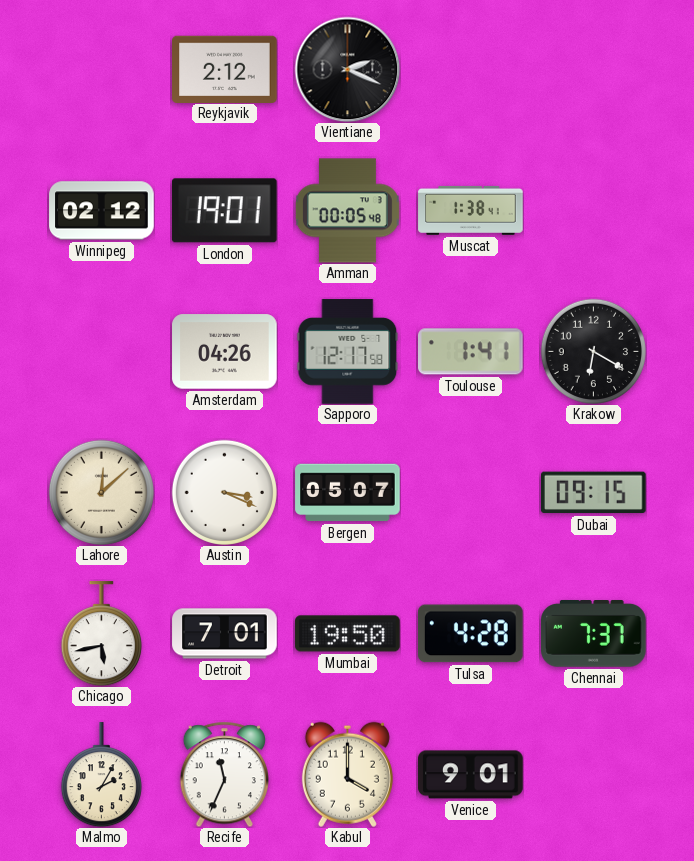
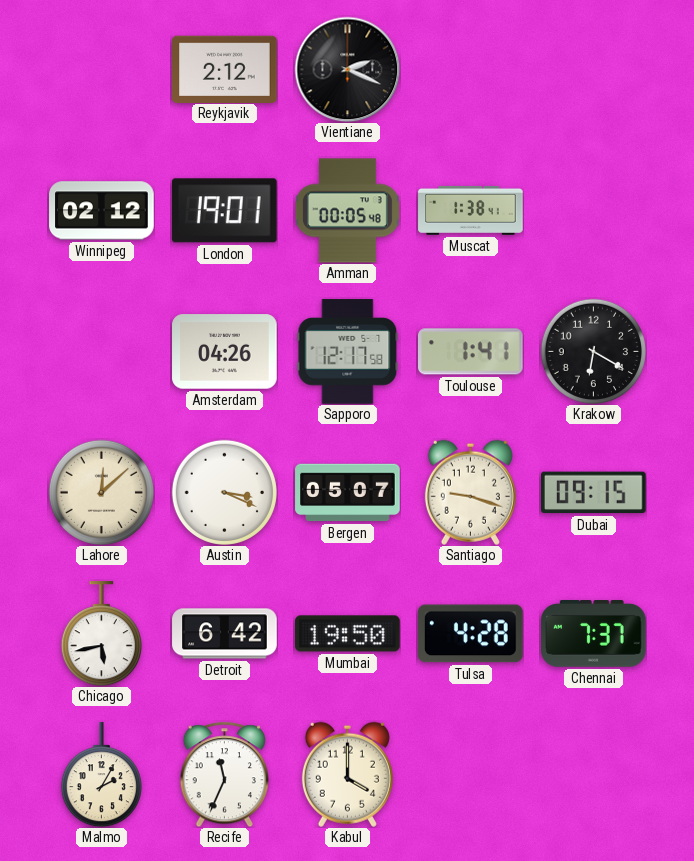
Santiago: none -> 9:18
Detroit: 7:01 -> 6:42
Venice: 9:01 -> none
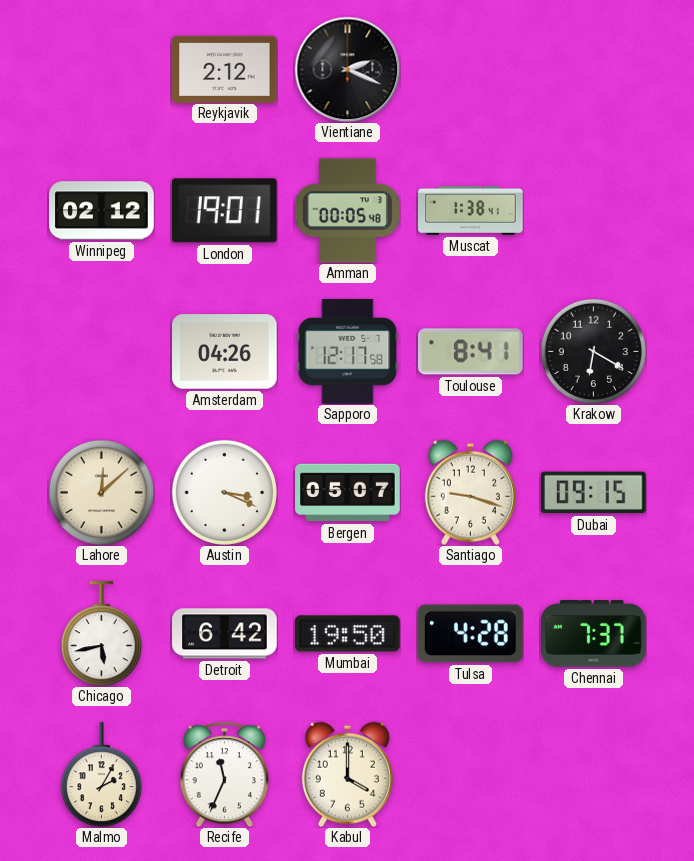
Toulouse: 1:41 -> 8:41
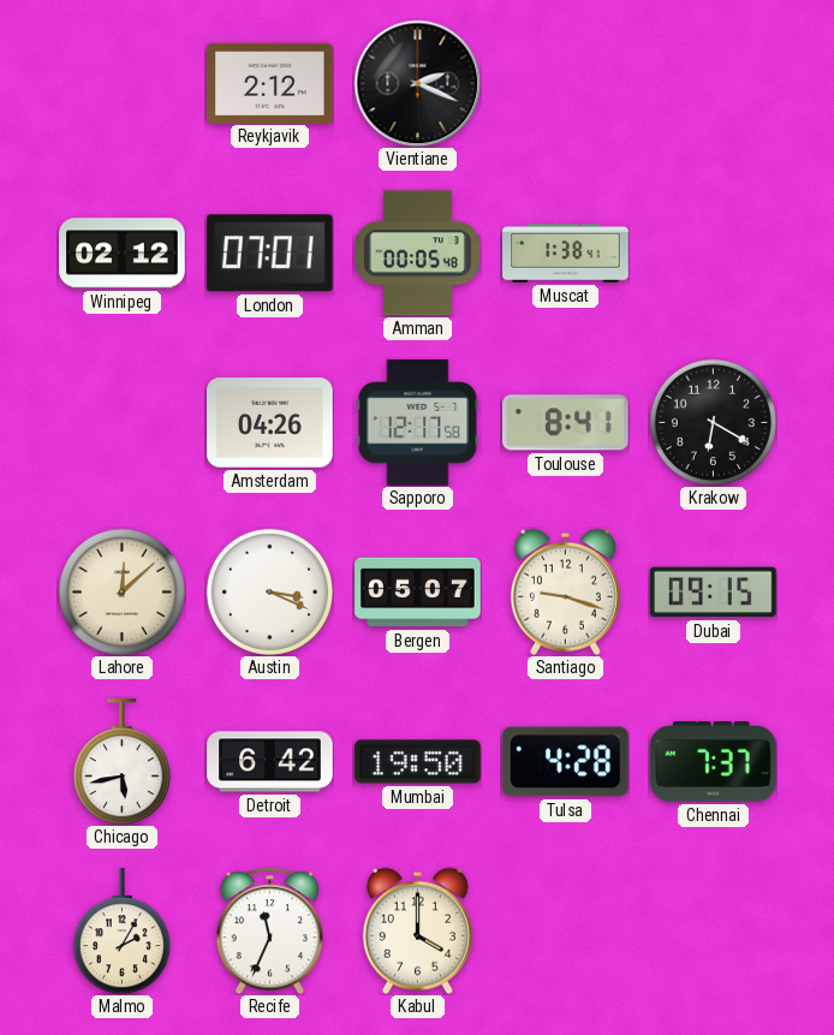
London: 19:01 -> 07:01
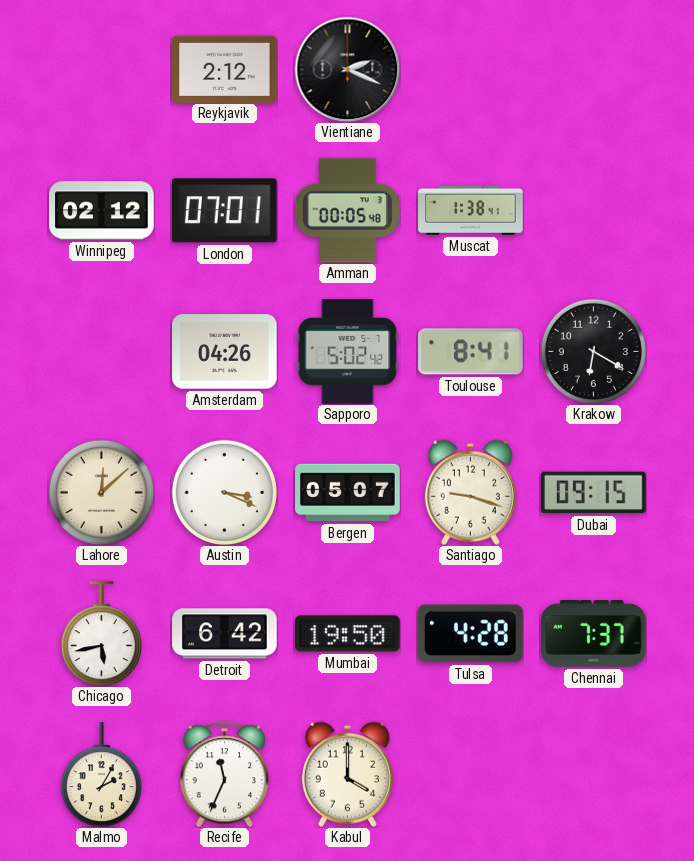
Sapporo: 12:17 -> 5:02
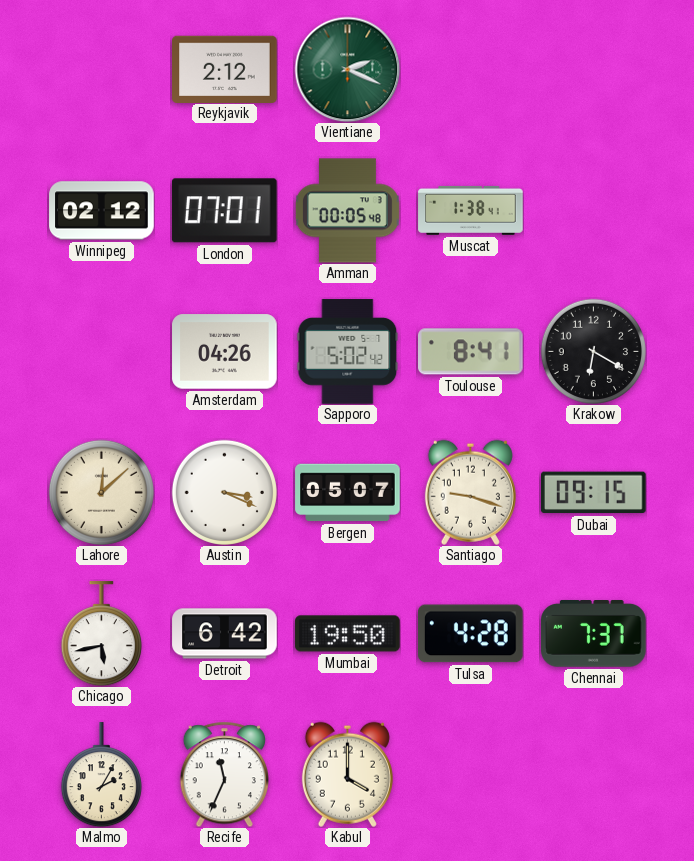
Vientiane dial: black -> green
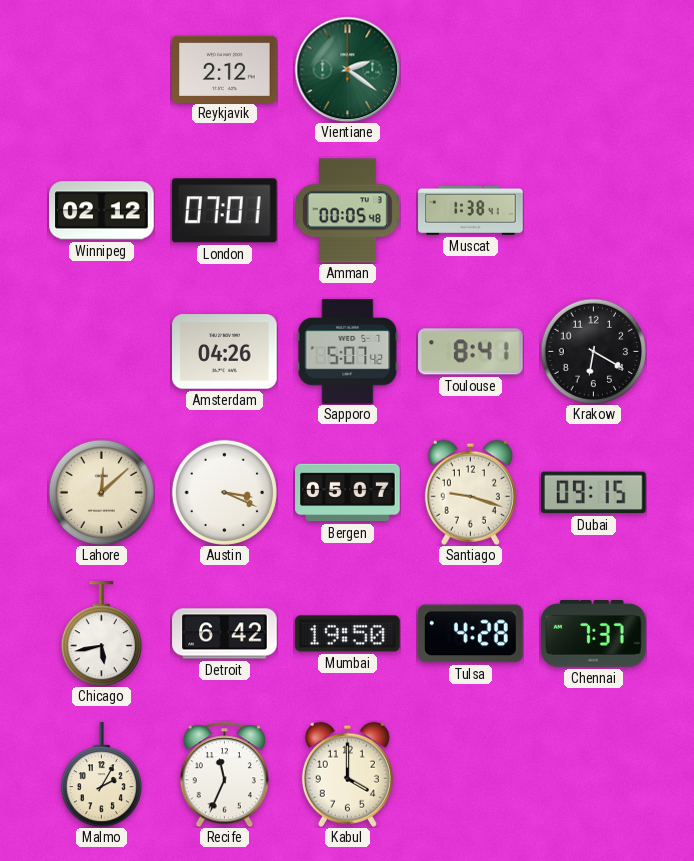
Vientiane: 2:19 -> 2:21
Sapporo: 5:02 -> 5:07
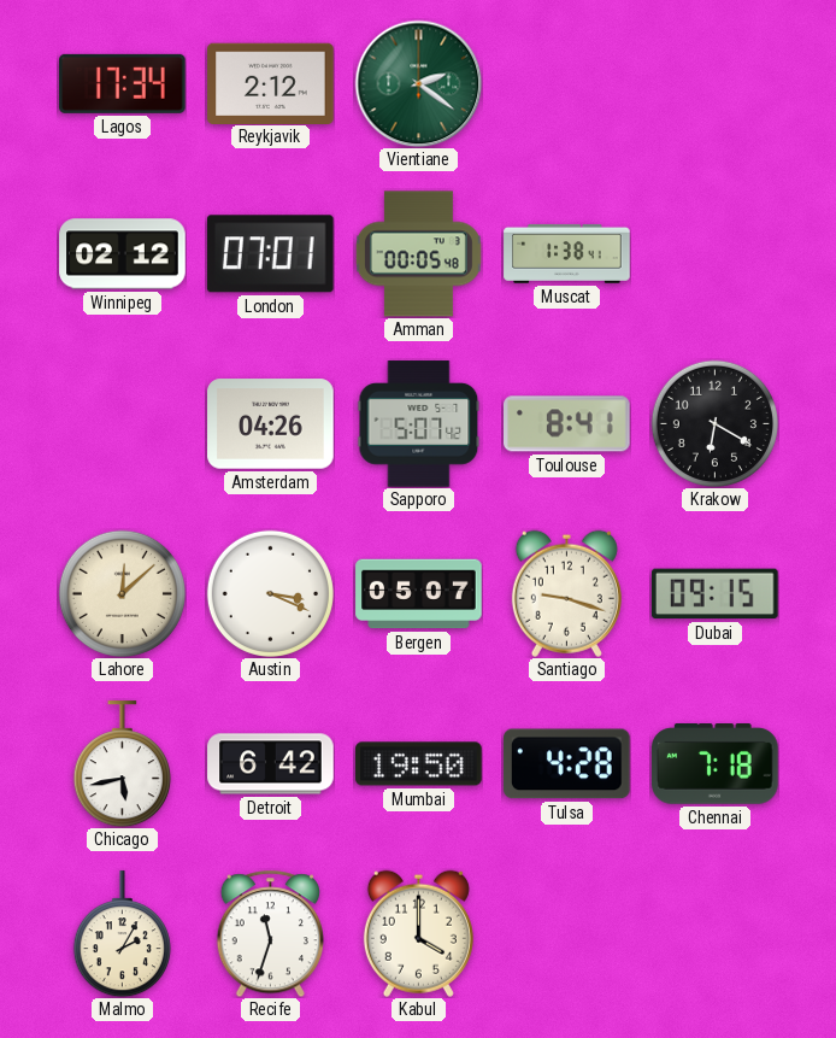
Lagos: none -> 17:34
Chennai: 7:37 -> 7:18
Recife: 11:34 -> 11:33
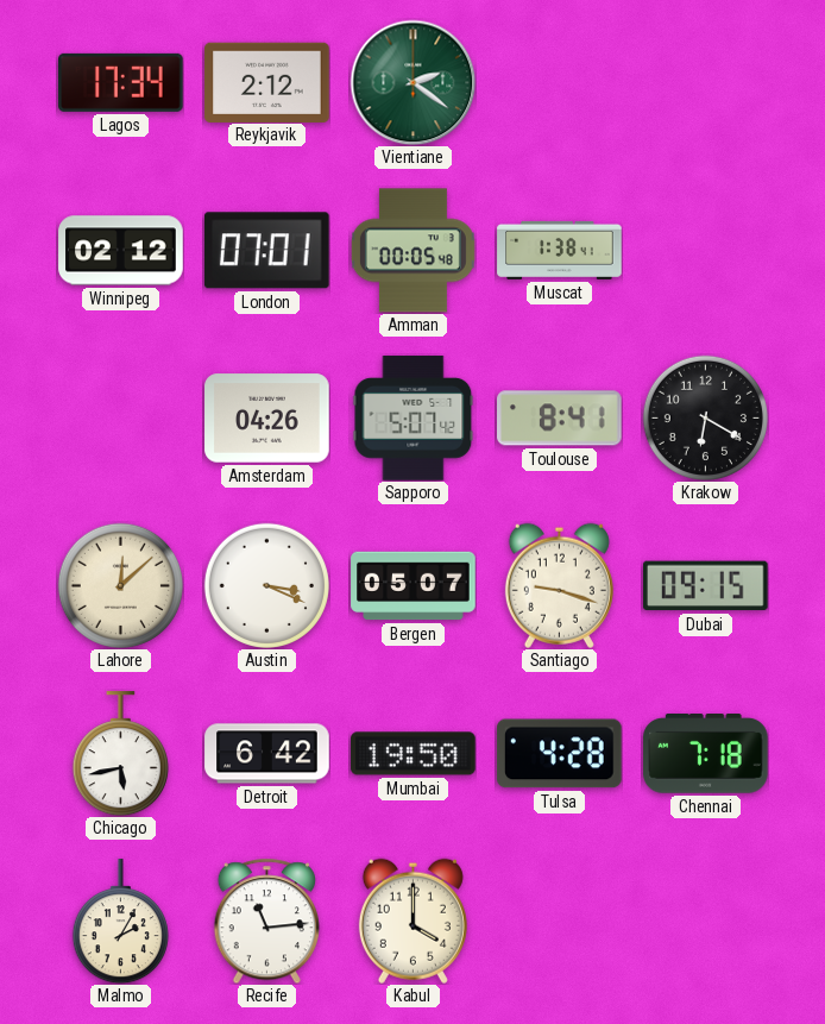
Recife: 11:33 -> 11:14
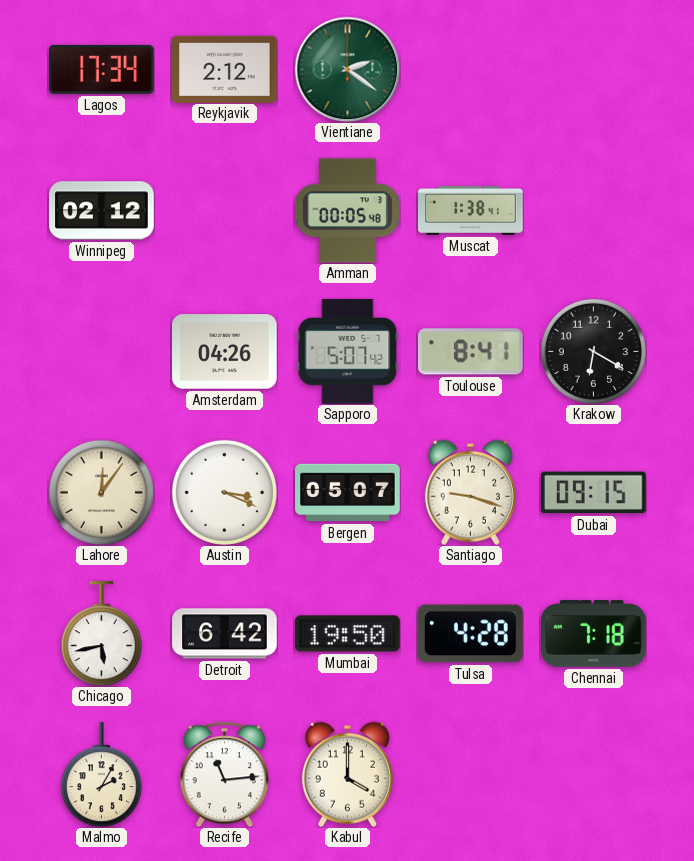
London: 07:01 -> none
Lahore: 12:08 -> 12:06
